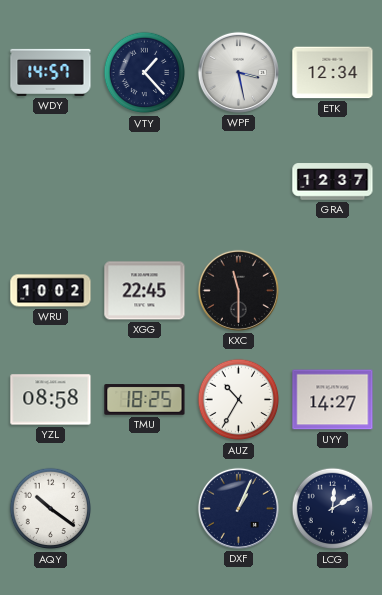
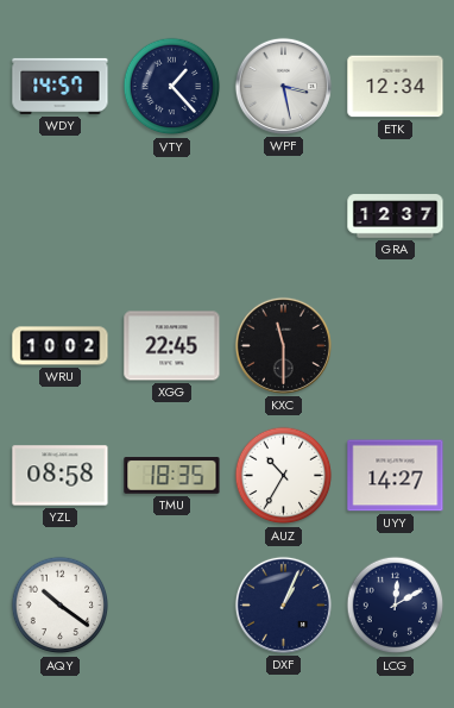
TMU: 18:25 -> 18:35
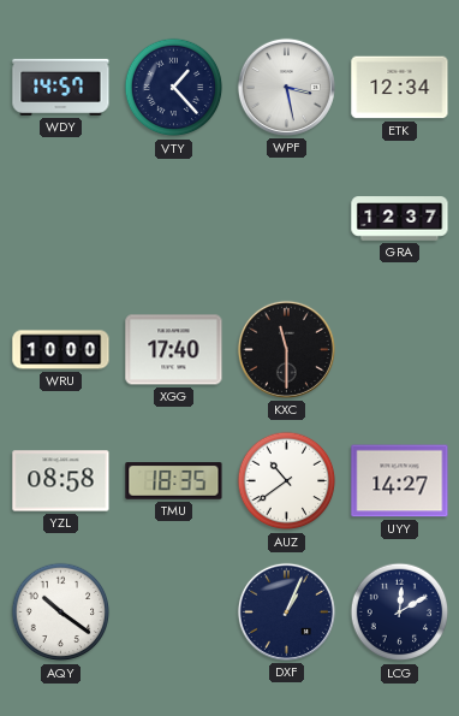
WRU: 10:02 -> 10:00
XGG: 22:45 -> 17:40
AUZ: 10:35 -> 10:39
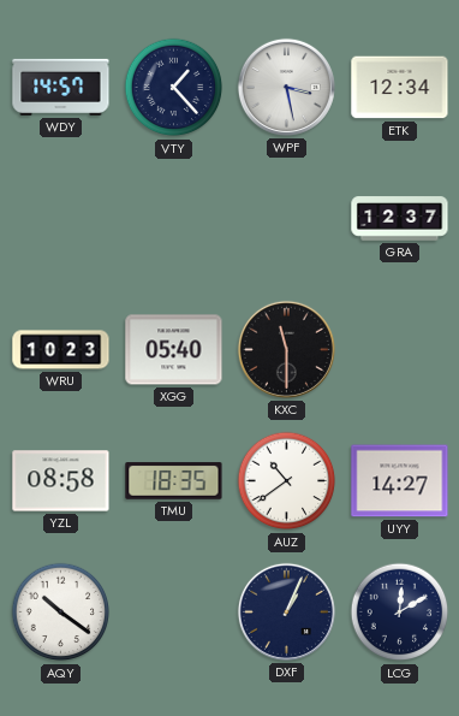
WRU: 10:00 -> 10:23
XGG: 17:40 -> 05:40
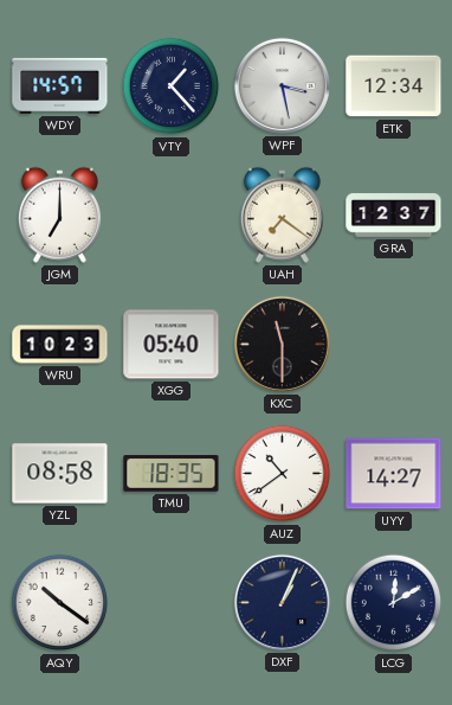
JGM: none -> 7:00
UAH: none -> 7:21
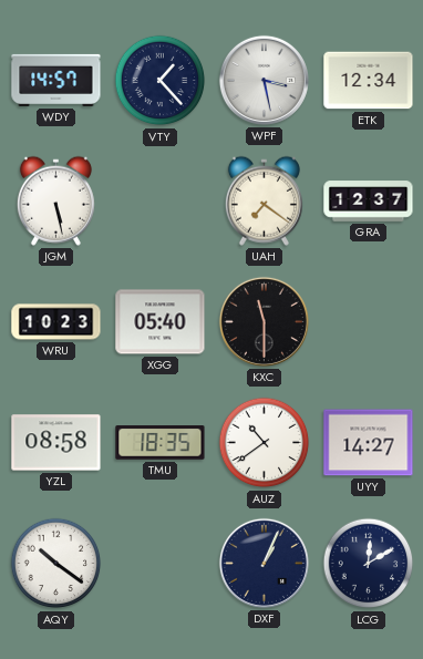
JGM: 7:00 -> 5:28
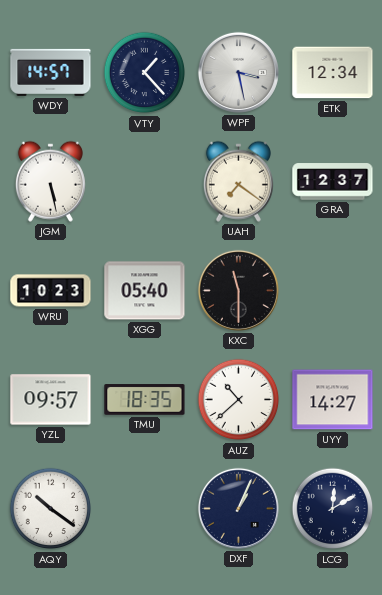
YZL: 08:58 -> 09:57
AUZ: 10:39 -> 10:38
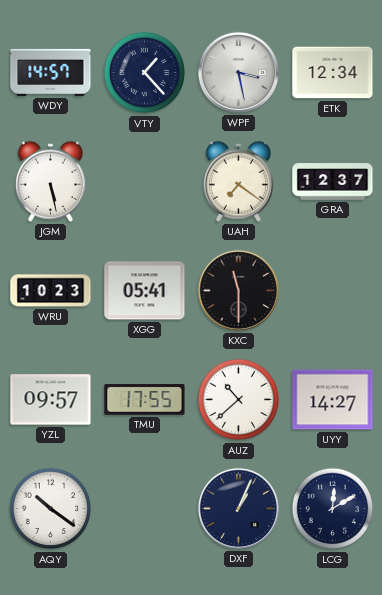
XGG: 05:40 -> 05:41
TMU: 18:35 -> 17:55
